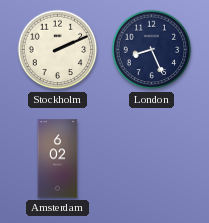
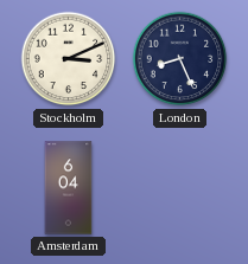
Stockholm: 2:11 -> 3:11
Amsterdam: 6:02 -> 6:04
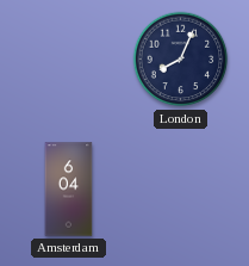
Stockholm: 3:11 -> none
London: 8:26 -> 8:04
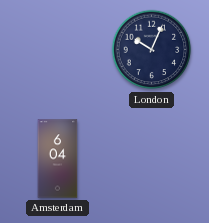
London: 8:04 -> 10:04
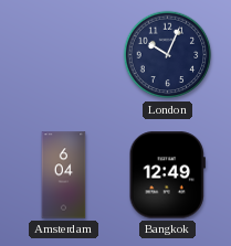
Bangkok: none -> 12:49
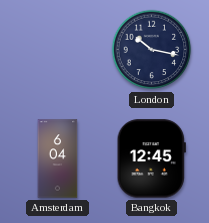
London: 10:04 -> 10:17
Bangkok: 12:49 -> 12:45
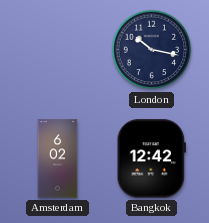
Amsterdam: 6:04 -> 6:02
Bangkok: 12:45 -> 12:42
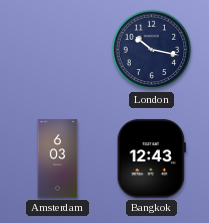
Amsterdam: 6:02 -> 6:03
Bangkok: 12:42 -> 12:43
